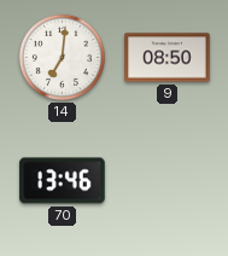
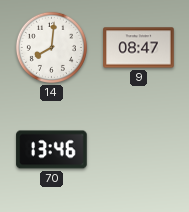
14: 7:01 -> 8:01
9: 08:50 -> 08:47
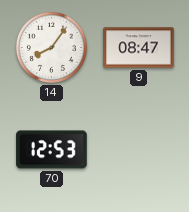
14: 8:01 -> 8:06
70: 13:46 -> 12:53
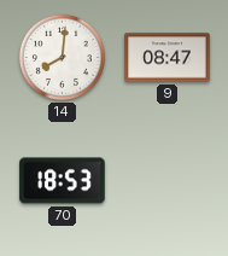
14: 8:06 -> 8:01
70: 12:53 -> 18:53
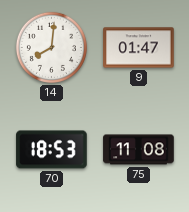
9: 08:47 -> 01:47
75: none -> 11:08
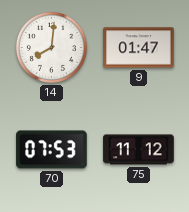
70: 18:53 -> 07:53
75: 11:08 -> 11:12
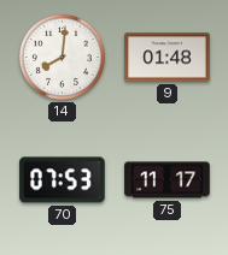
9: 01:47 -> 01:48
75: 11:12 -> 11:17
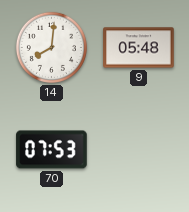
9: 01:48 -> 05:48
75: 11:17 -> none
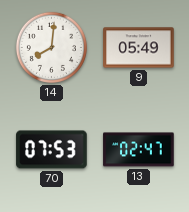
9: 05:48 -> 05:49
13: none -> 02:47
